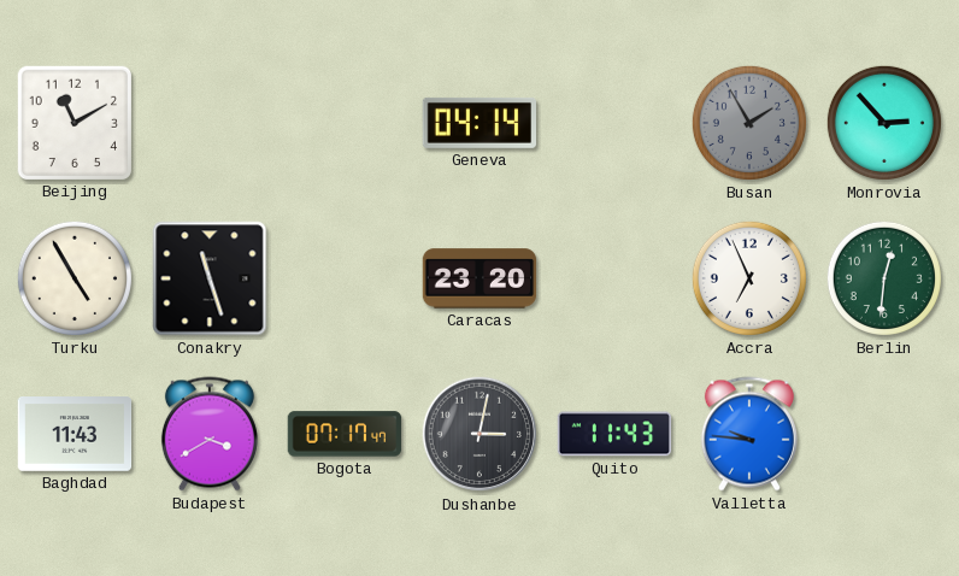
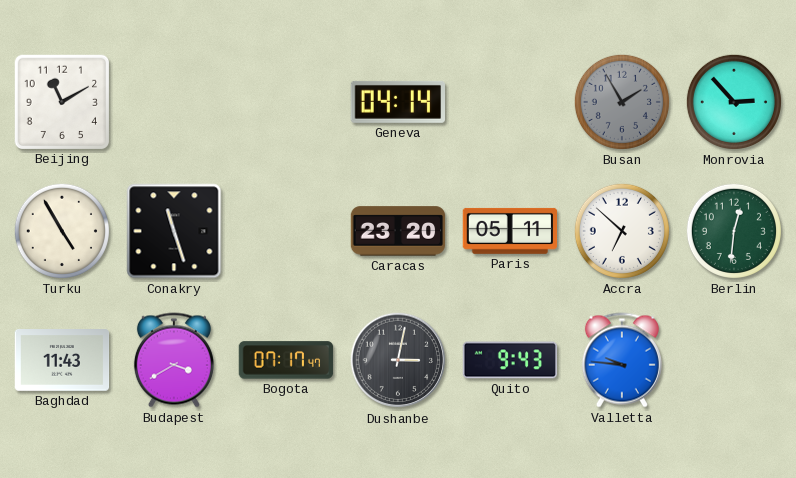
Paris: none -> 05:11
Accra: 6:56 -> 6:52
Quito: 11:43 -> 9:43
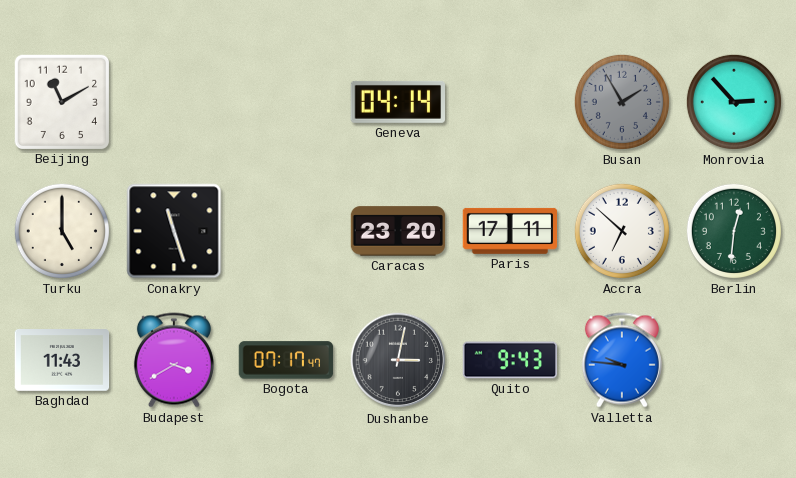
Turku: 4:55 -> 5:00
Paris: 05:11 -> 17:11
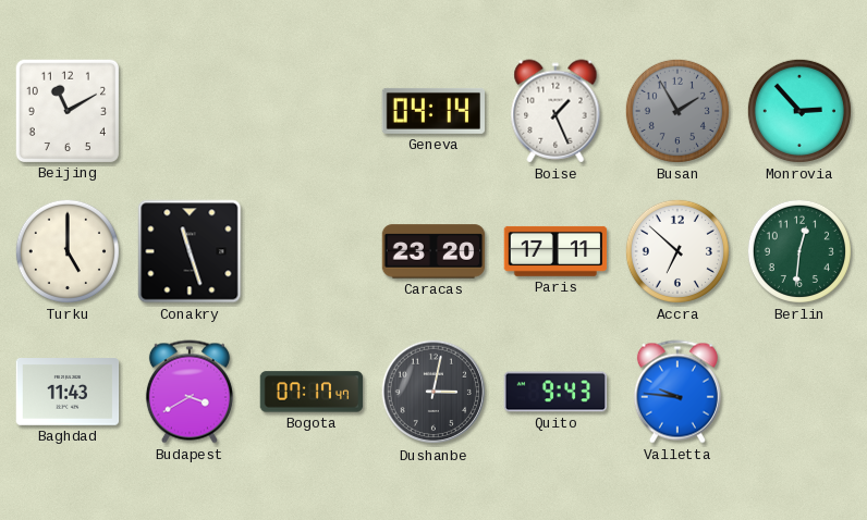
Boise: none -> 1:26
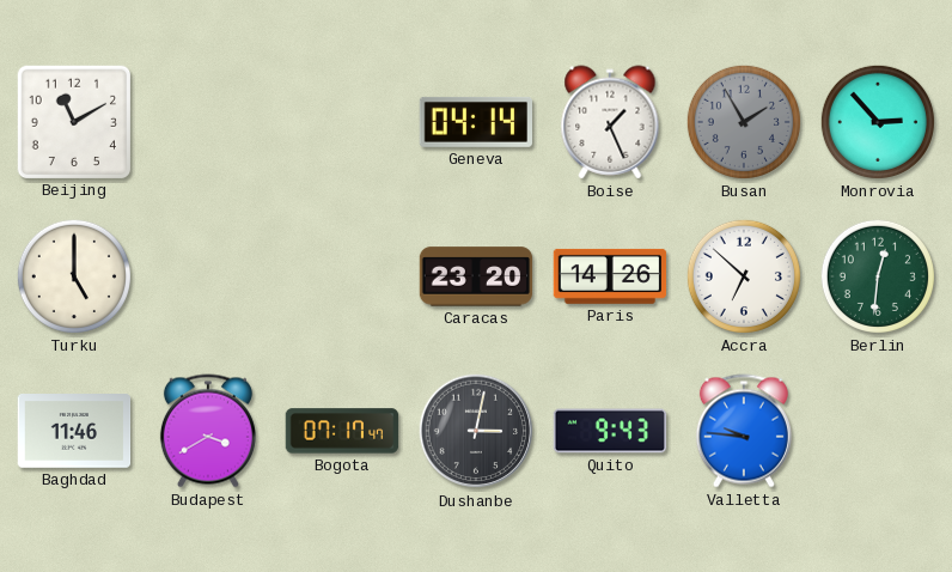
Conakry: 11:27 -> none
Paris: 17:11 -> 14:26
Baghdad: 11:43 -> 11:46
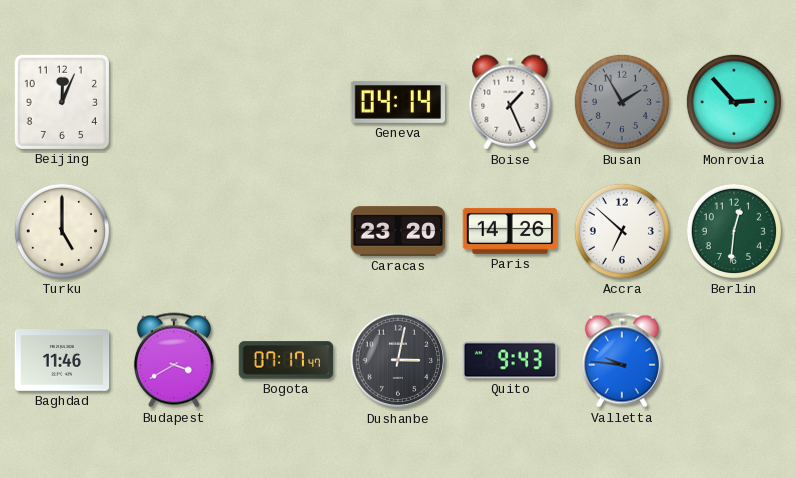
Beijing: 11:10 -> 12:04
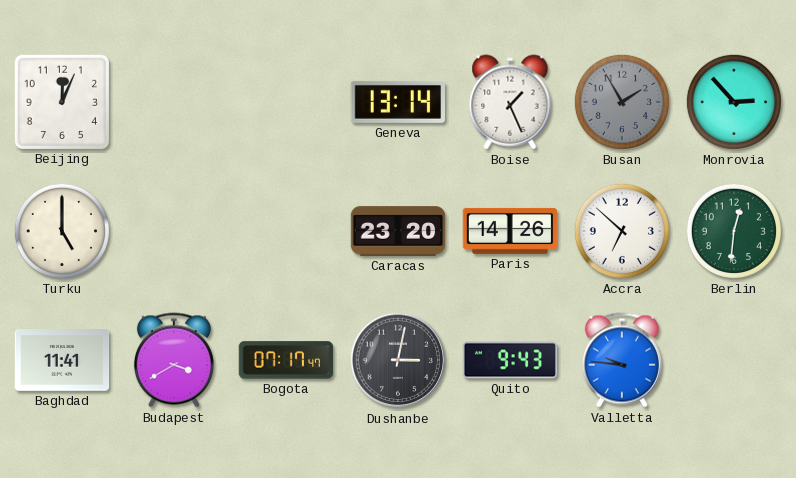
Geneva: 04:14 -> 13:14
Baghdad: 11:46 -> 11:41
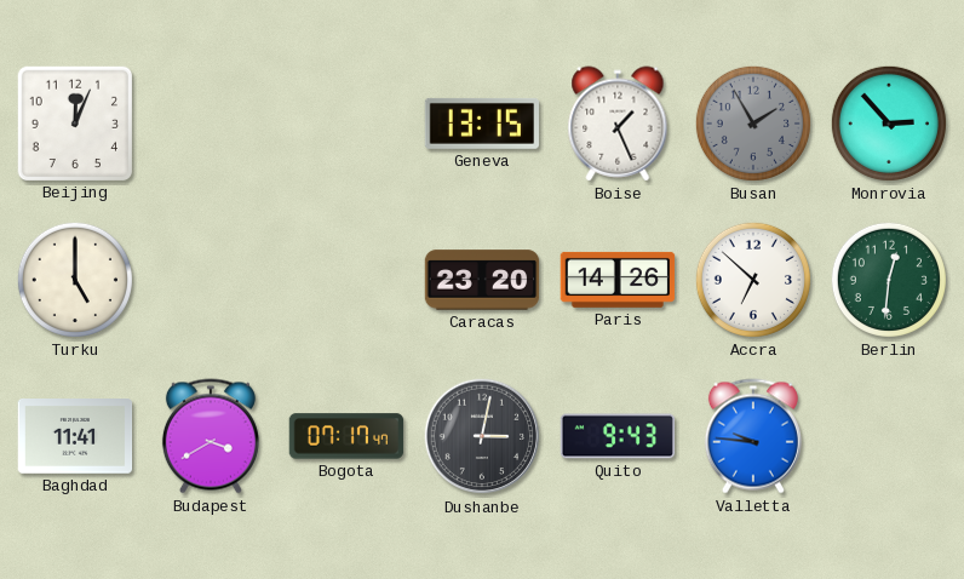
Geneva: 13:14 -> 13:15
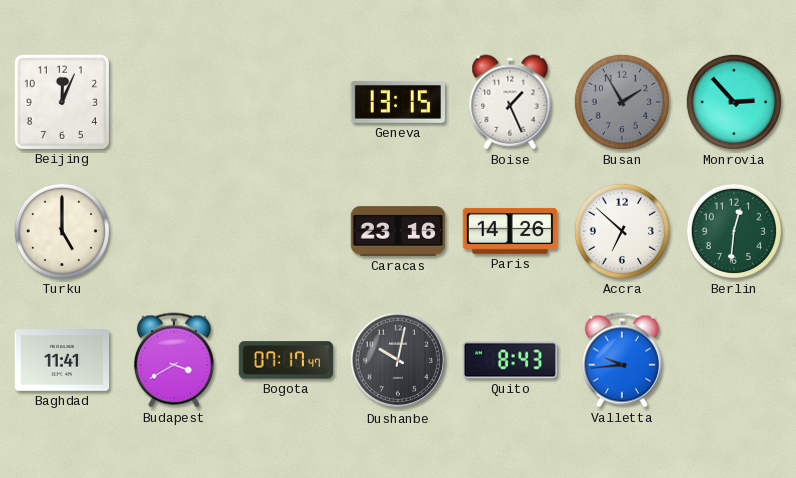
Caracas: 23:20 -> 23:16
Dushanbe: 3:02 -> 10:02
Quito: 9:43 -> 8:43
Valletta: 9:46 -> 9:44
